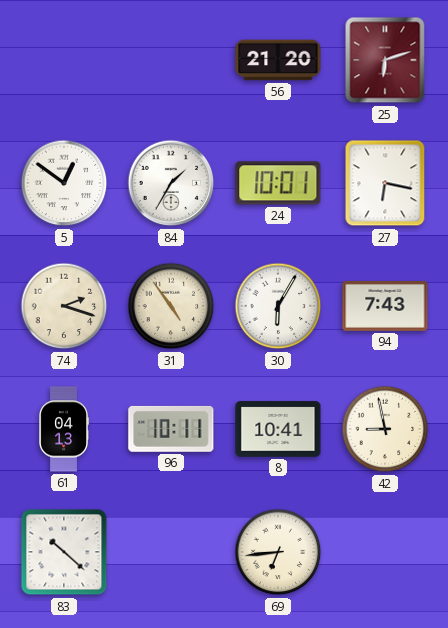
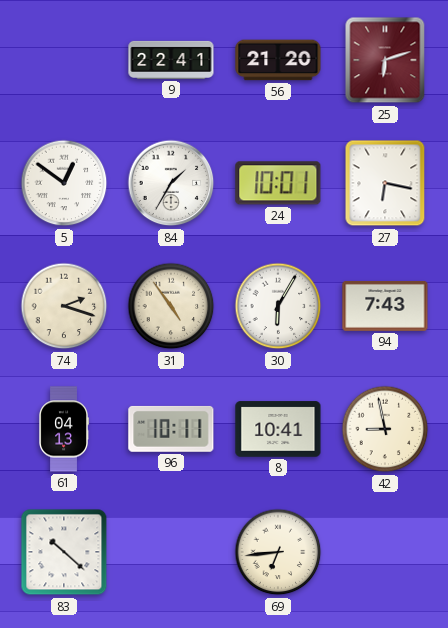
9: none -> 22:41
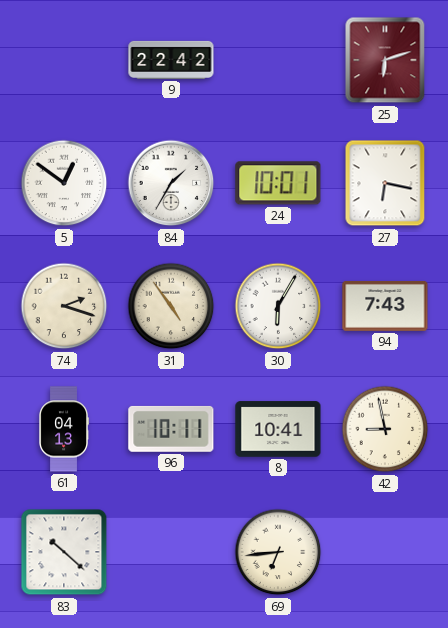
9: 22:41 -> 22:42
56: 21:20 -> none
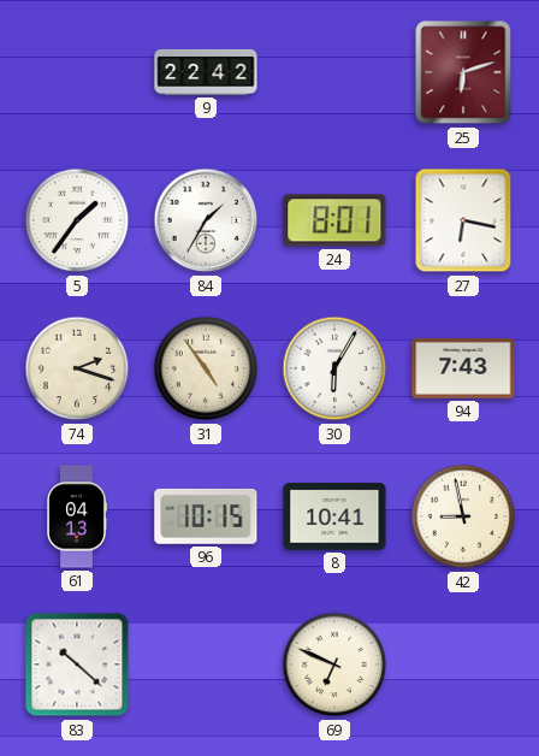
5: 12:51 -> 1:36
24: 10:01 -> 8:01
96: 10:11 -> 10:15
69: 6:44 -> 6:49
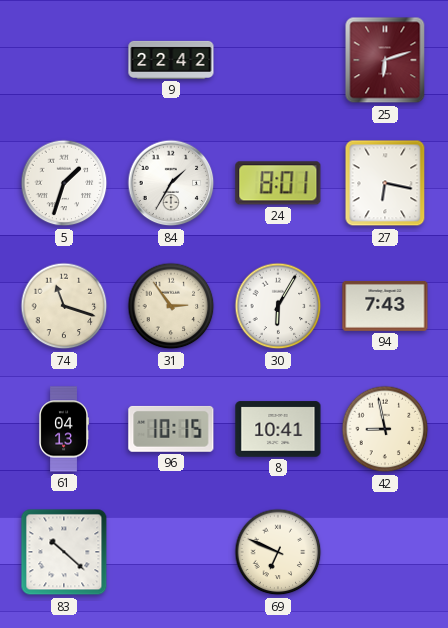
5: 1:36 -> 1:33
74: 2:18 -> 11:18
31: 4:54 -> 2:54
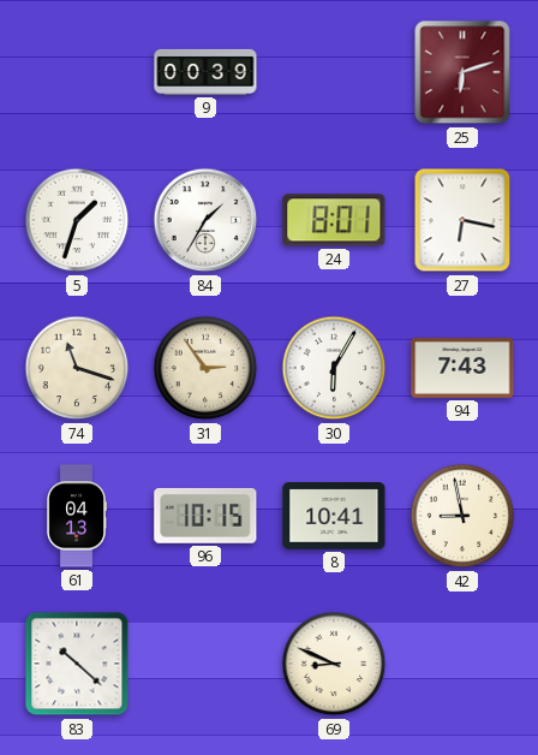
9: 22:42 -> 00:39
69: 6:49 -> 8:49
